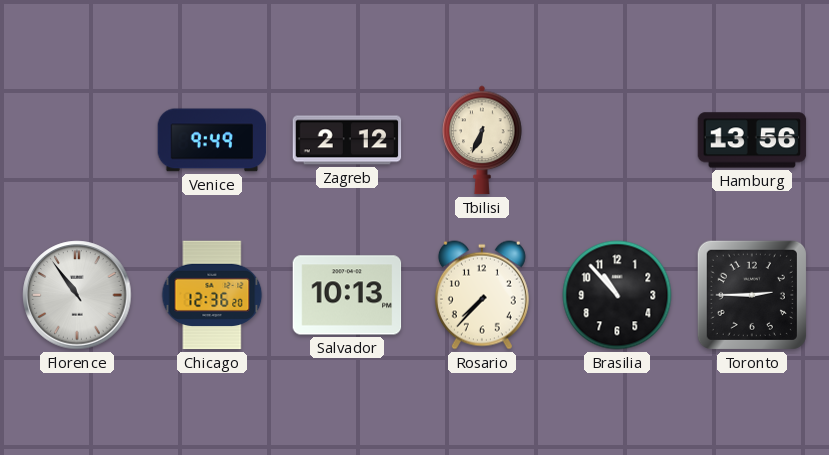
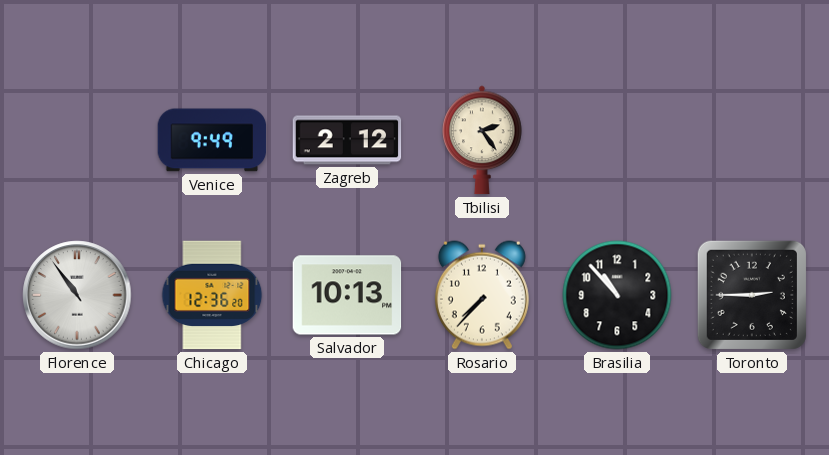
Tbilisi: 6:34 -> 2:24
Hamburg: 13:56 -> none
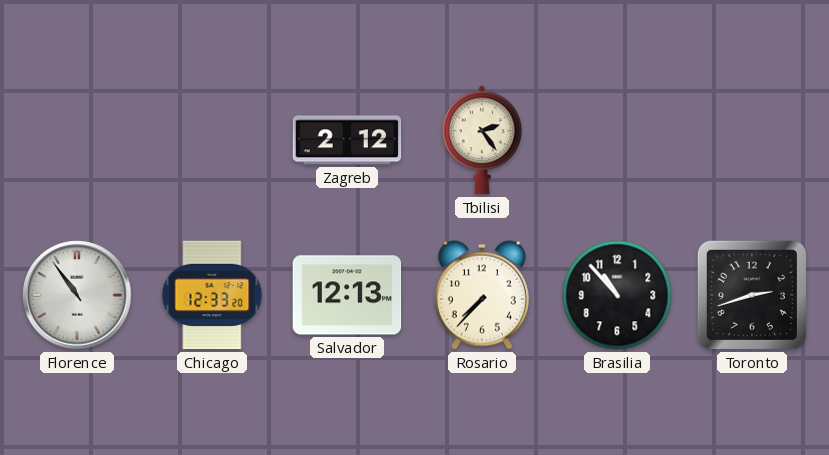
Venice: 9:49 -> none
Chicago: 12:36 -> 12:33
Salvador: 10:13 -> 12:13
Toronto: 2:45 -> 2:42
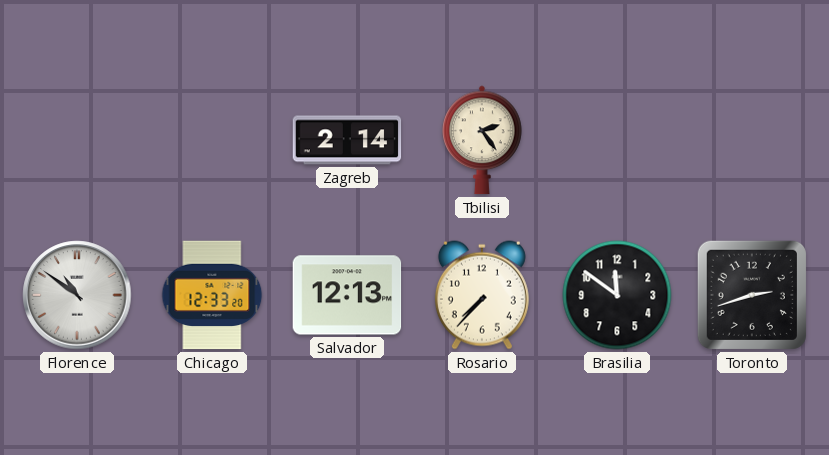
Zagreb: 2:12 -> 2:14
Florence: 10:54 -> 10:51
Brasilia: 10:53 -> 11:51
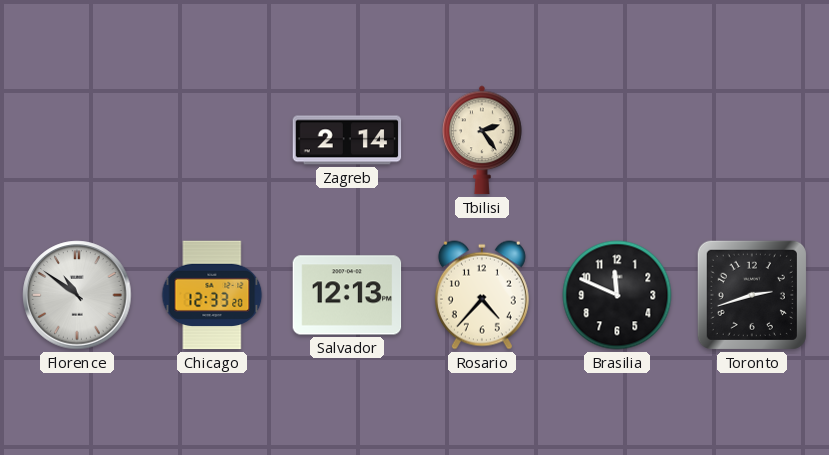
Rosario: 7:37 -> 4:37
Brasilia: 11:51 -> 11:49
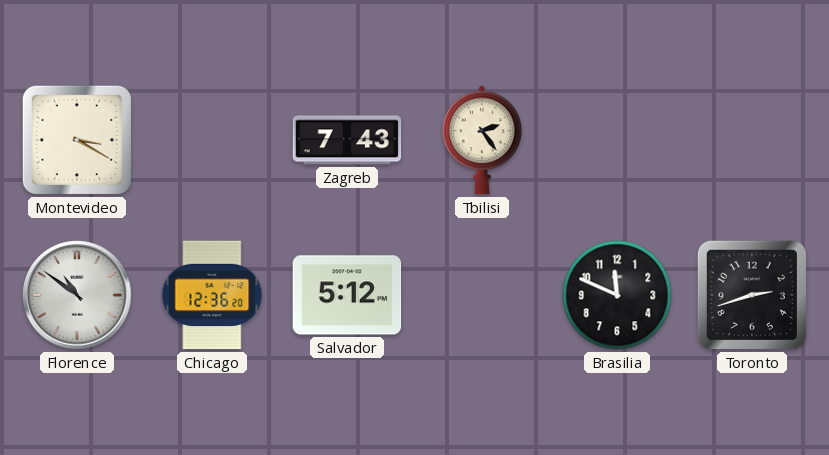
Montevideo: none -> 3:20
Zagreb: 2:14 -> 7:43
Chicago: 12:33 -> 12:36
Salvador: 12:13 -> 5:12
Rosario: 4:37 -> none
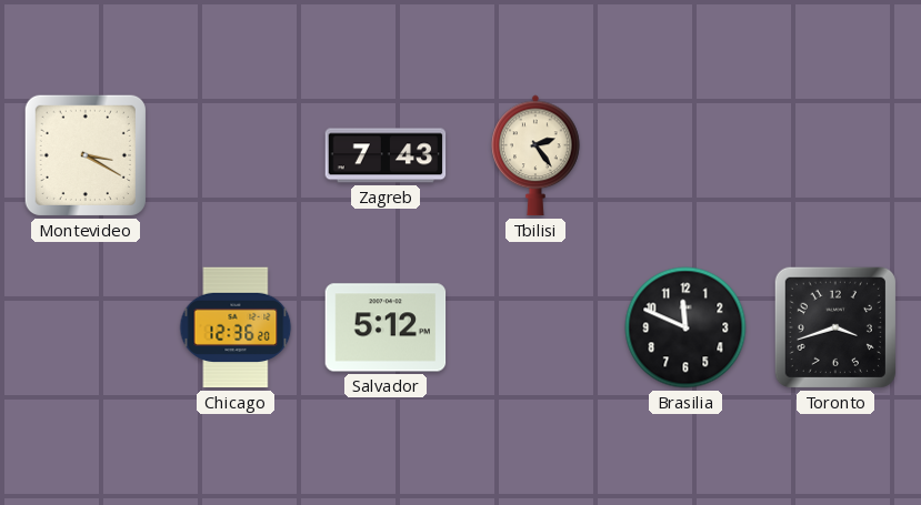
Florence: 10:51 -> none
Toronto: 2:42 -> 3:42
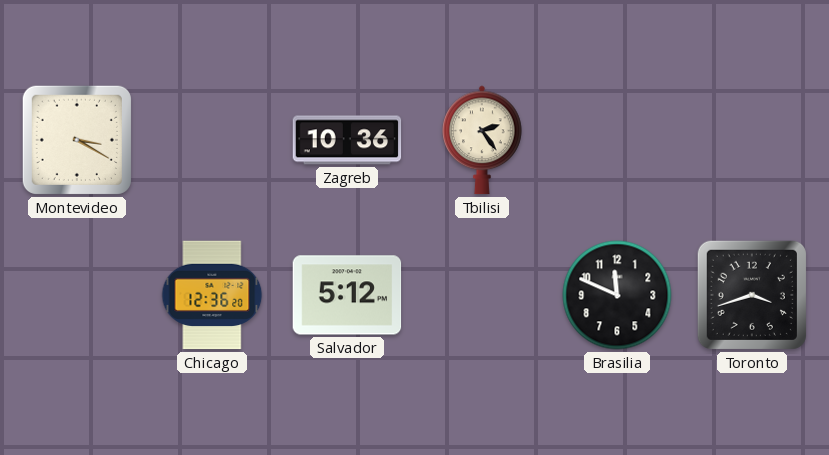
Zagreb: 7:43 -> 10:36
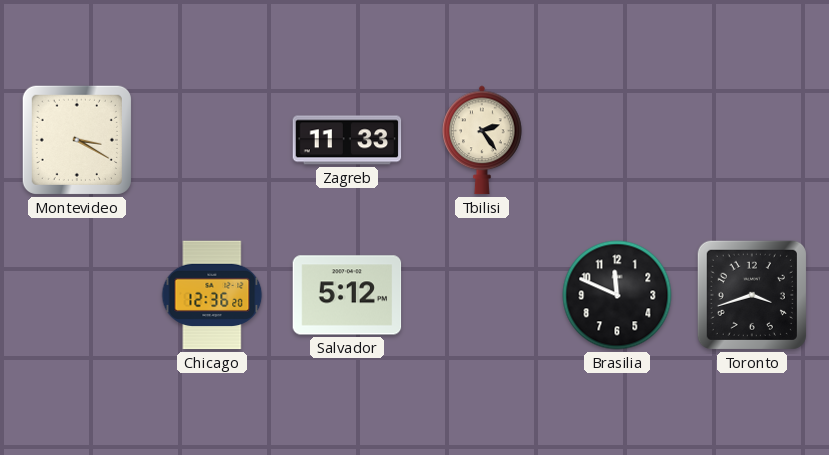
Zagreb: 10:36 -> 11:33
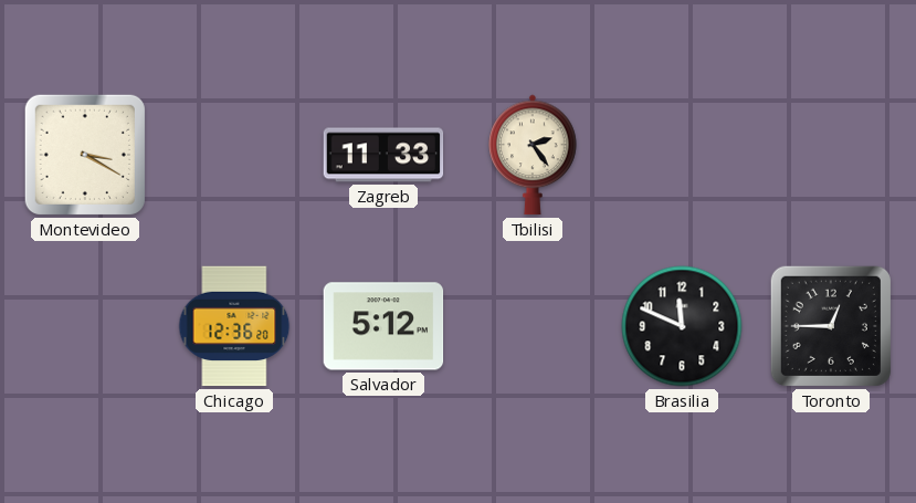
Toronto: 3:42 -> 12:45
